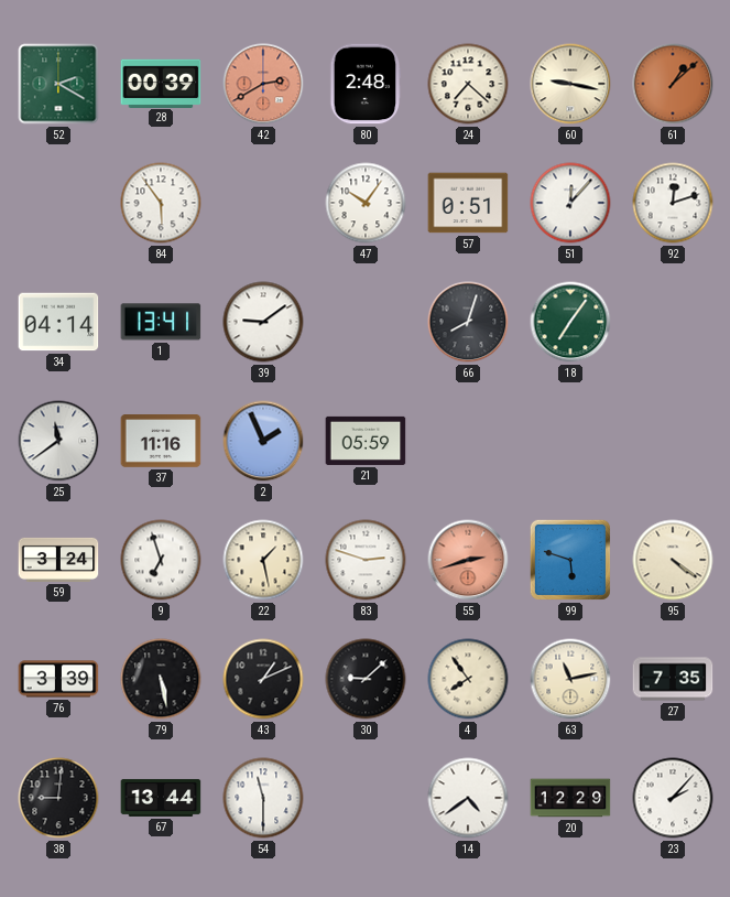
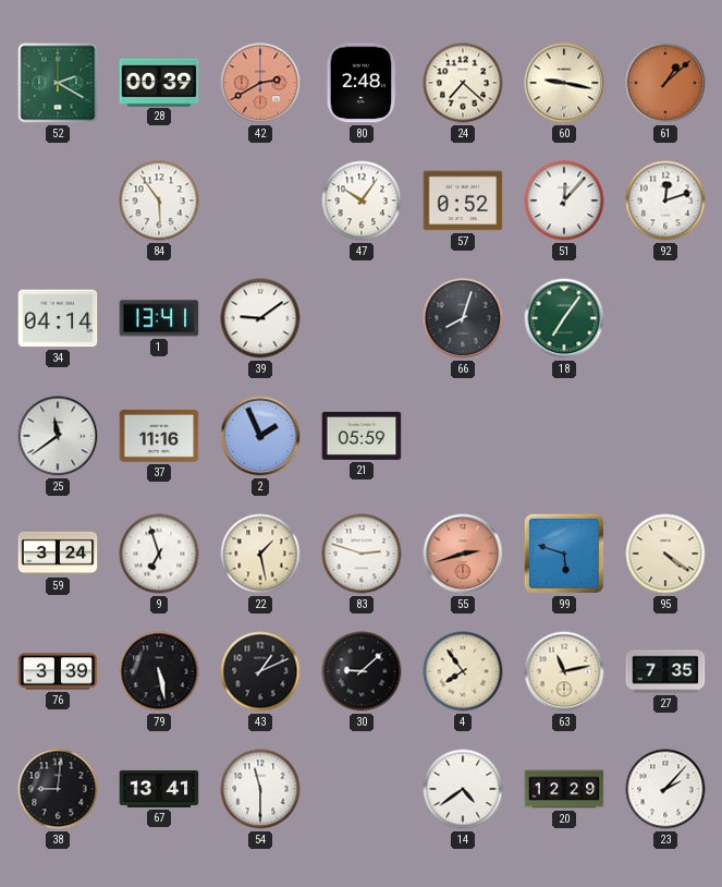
57: 0:51 -> 0:52
67: 13:44 -> 13:41
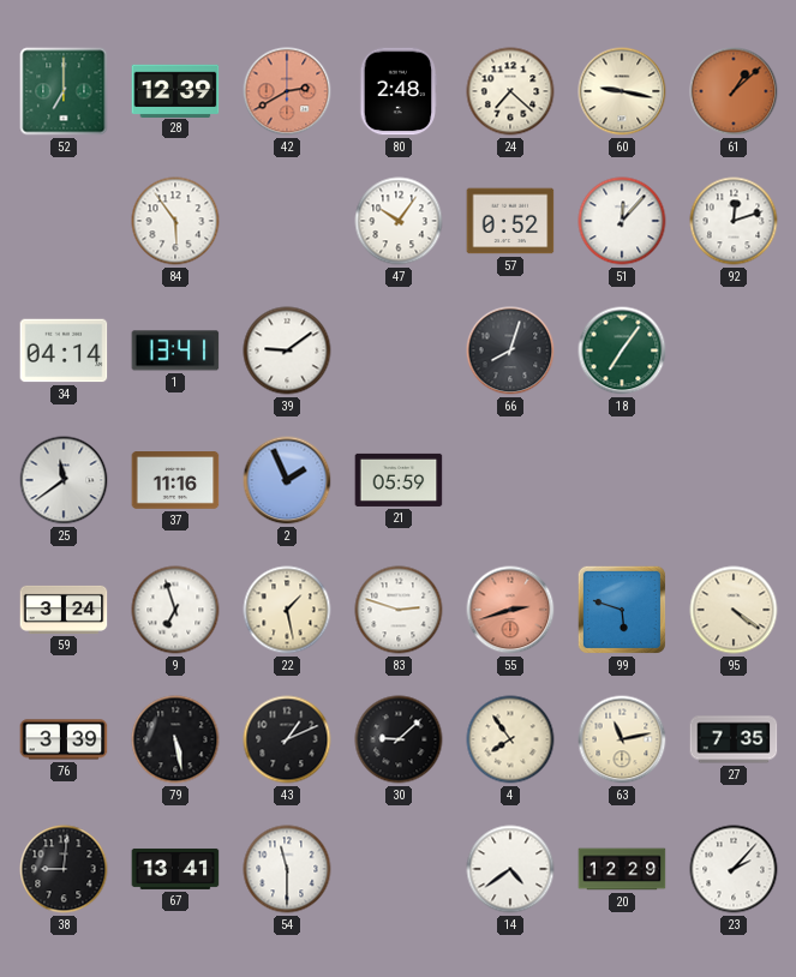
52: 2:20 -> 7:00
28: 00:39 -> 12:39
